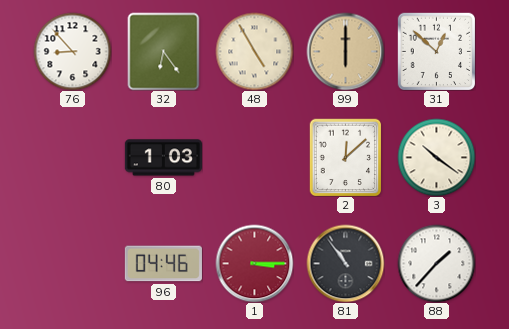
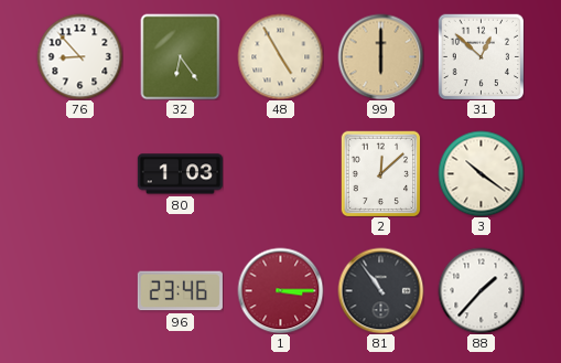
96: 04:46 -> 23:46
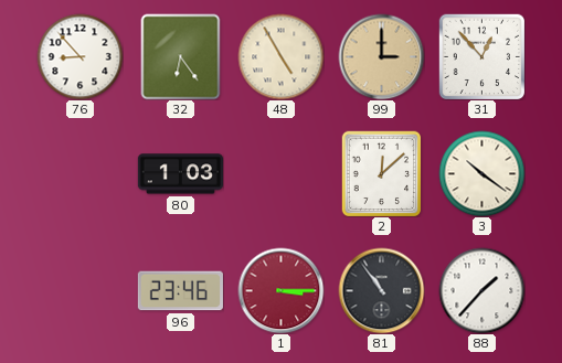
99: 6:00 -> 3:00
31: 12:52 -> 12:53
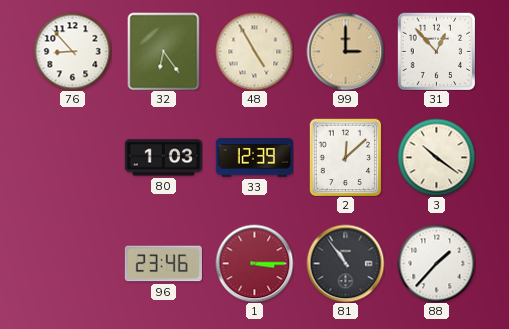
33: none -> 12:39
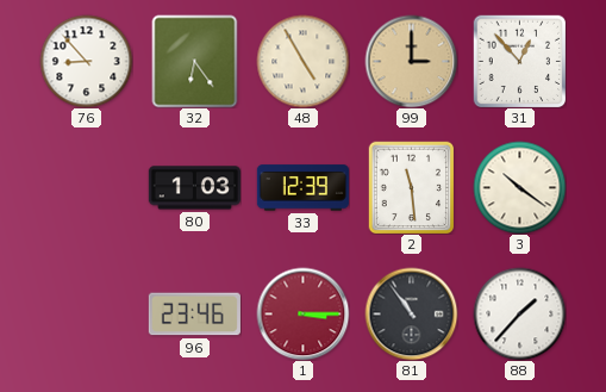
2: 12:08 -> 11:29
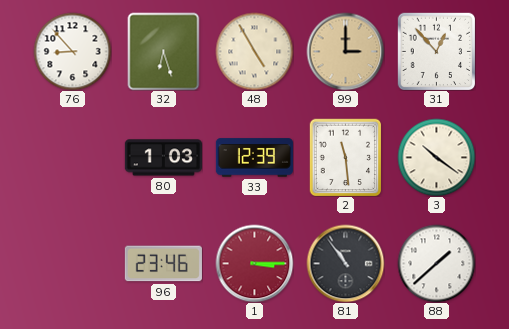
32: 6:24 -> 6:27
88: 1:37 -> 1:38
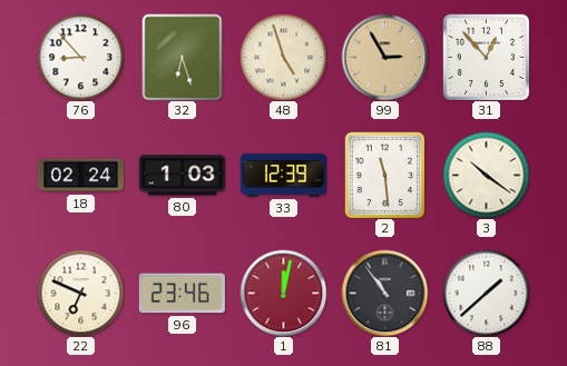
48: 4:55 -> 4:57
99: 3:00 -> 2:55
18: none -> 02:24
22: none -> 6:49
1: 3:15 -> 12:02
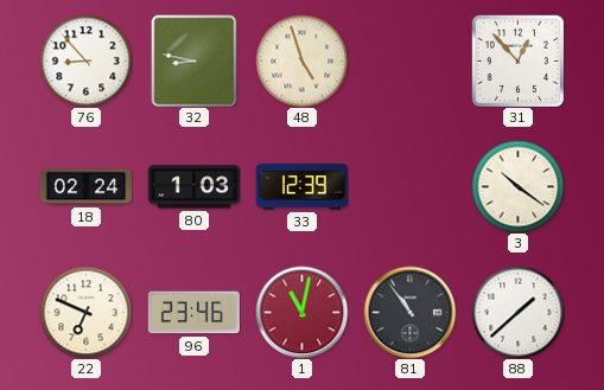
32: 6:27 -> 8:47
99: 2:55 -> none
2: 11:29 -> none
1: 12:02 -> 11:02
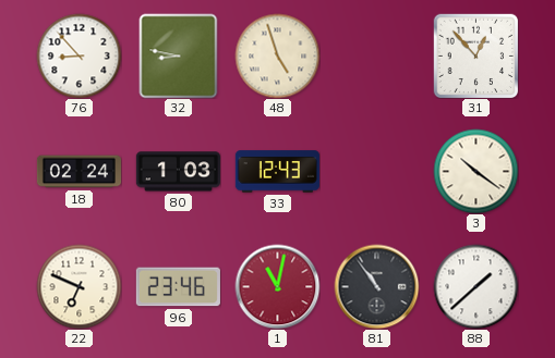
33: 12:39 -> 12:43
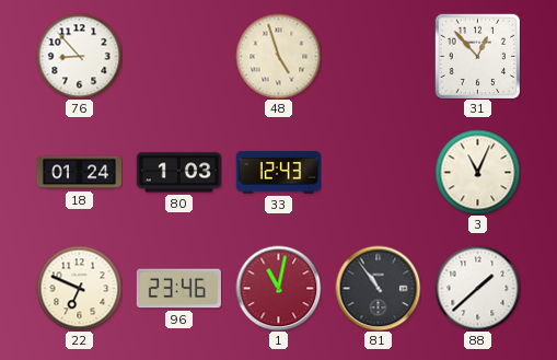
32: 8:47 -> none
18: 02:24 -> 01:24
3: 10:21 -> 11:04
